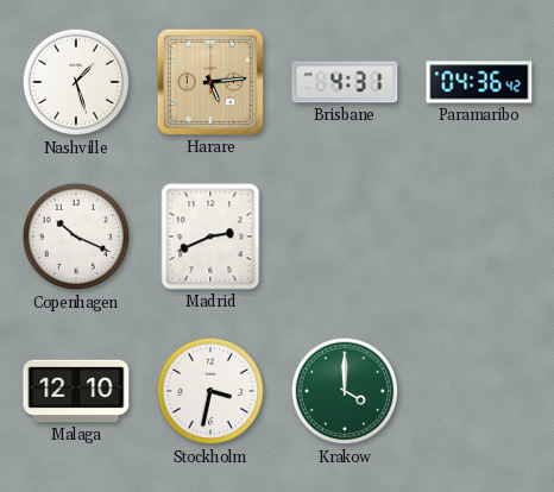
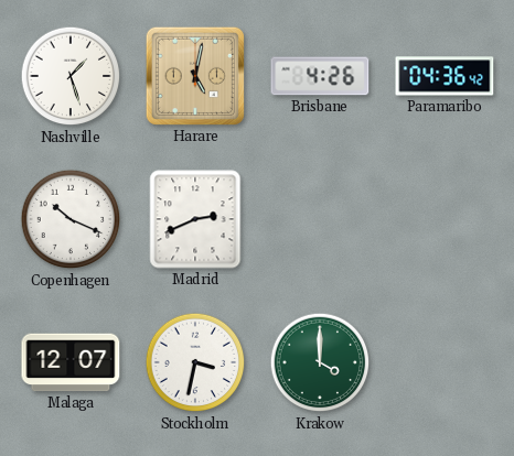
Harare: 5:14 -> 5:02
Brisbane: 4:31 -> 4:26
Malaga: 12:10 -> 12:07
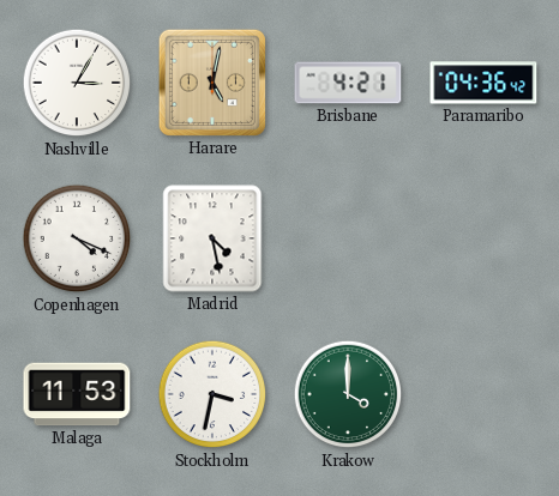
Nashville: 1:27 -> 3:05
Brisbane: 4:26 -> 4:21
Copenhagen: 10:19 -> 4:19
Madrid: 2:41 -> 4:28
Malaga: 12:07 -> 11:53
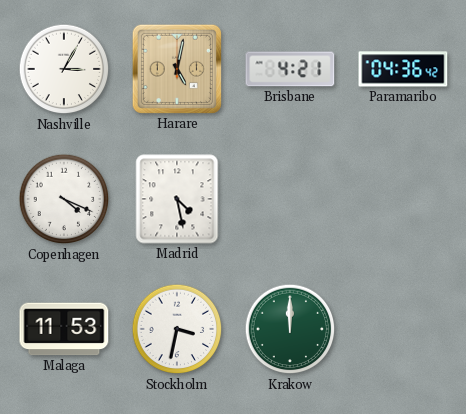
Krakow: 4:00 -> 12:00
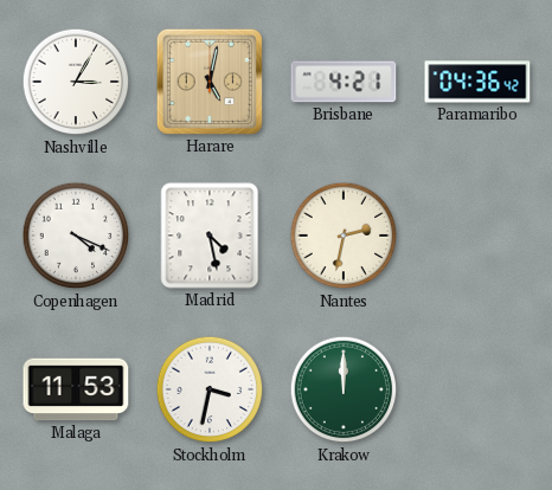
Nantes: none -> 2:32
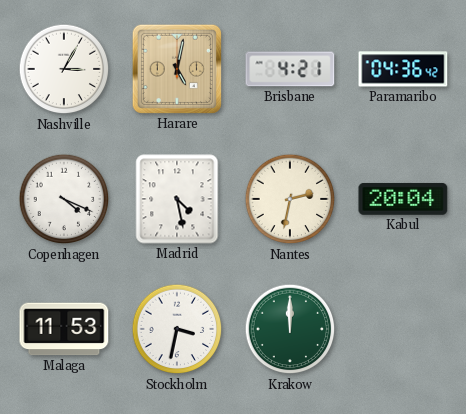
Kabul: none -> 20:04
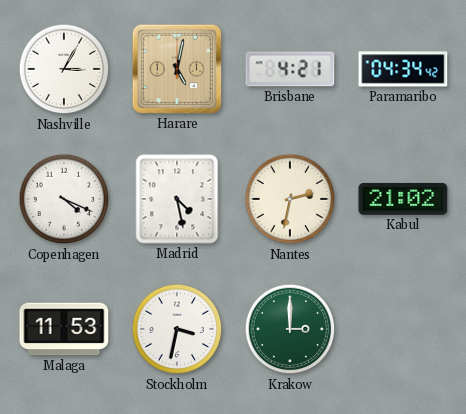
Paramaribo: 04:36 -> 04:34
Kabul: 20:04 -> 21:02
Krakow: 12:00 -> 3:00
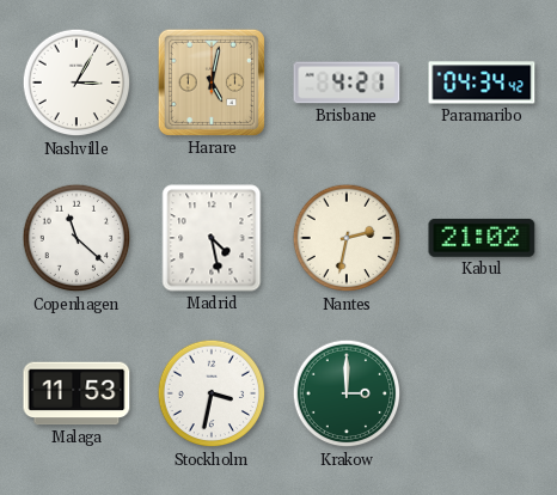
Copenhagen: 4:19 -> 11:22
